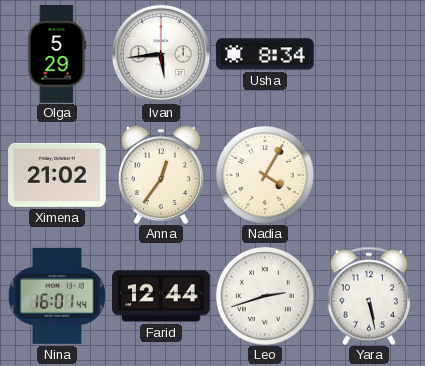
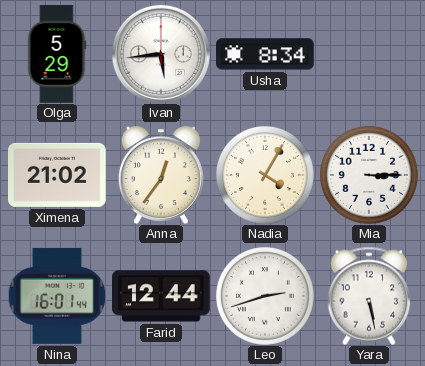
Mia: none -> 3:15
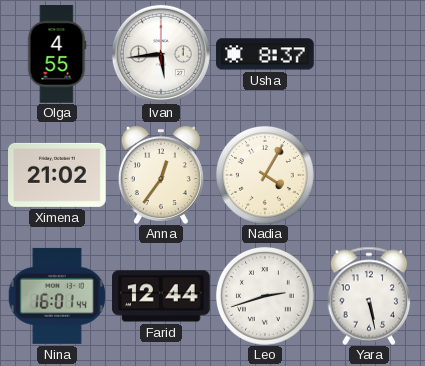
Olga: 5:29 -> 4:55
Usha: 8:34 -> 8:37
Mia: 3:15 -> none
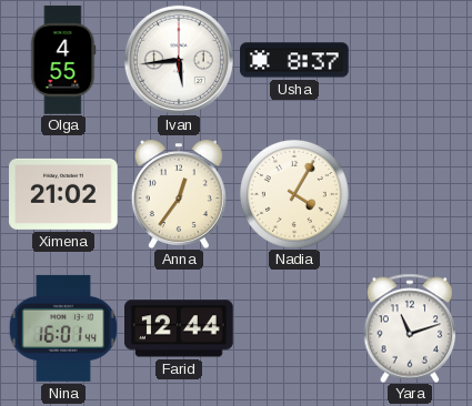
Leo: 2:42 -> none
Yara: 5:28 -> 11:12
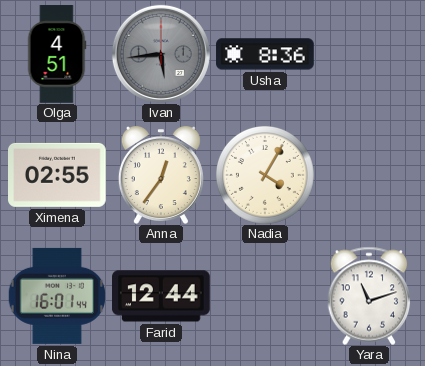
Olga: 4:55 -> 4:51
Ivan dial: white -> grey
Usha: 8:37 -> 8:36
Ximena: 21:02 -> 02:55
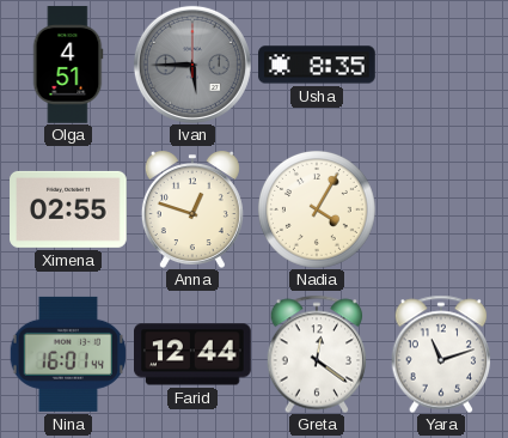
Ivan: 5:44 -> 5:45
Usha: 8:36 -> 8:35
Anna: 12:36 -> 12:48
Greta: none -> 12:21
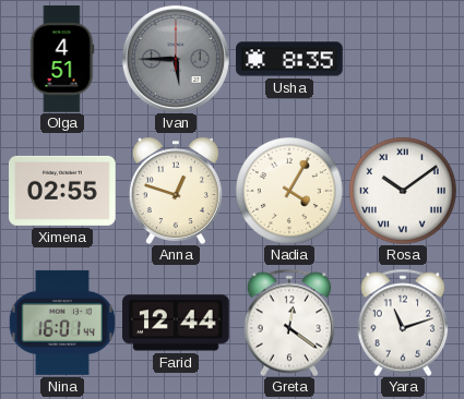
Rosa: none -> 10:09
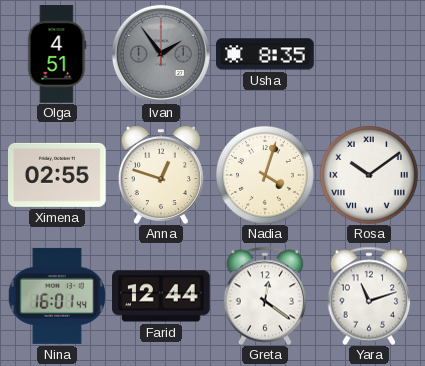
Ivan: 5:45 -> 1:54
Nadia: 4:05 -> 4:03
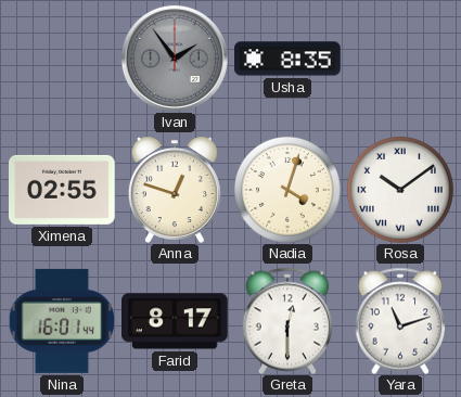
Olga: 4:51 -> none
Farid: 12:44 -> 8:17
Greta: 12:21 -> 12:30
